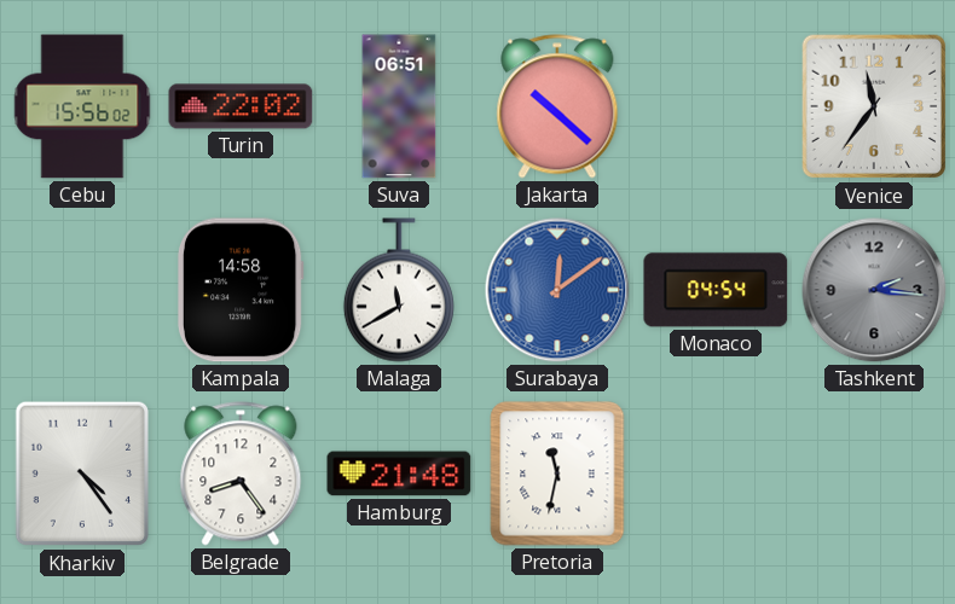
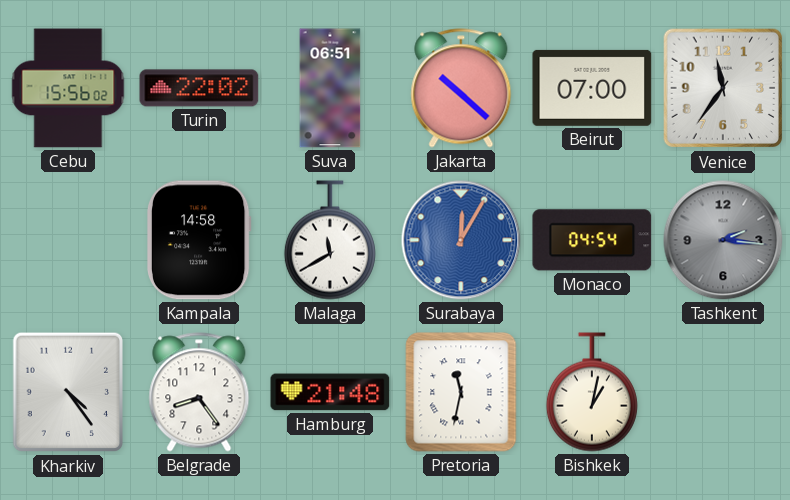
Beirut: none -> 07:00
Surabaya: 12:09 -> 12:05
Bishkek: none -> 1:02
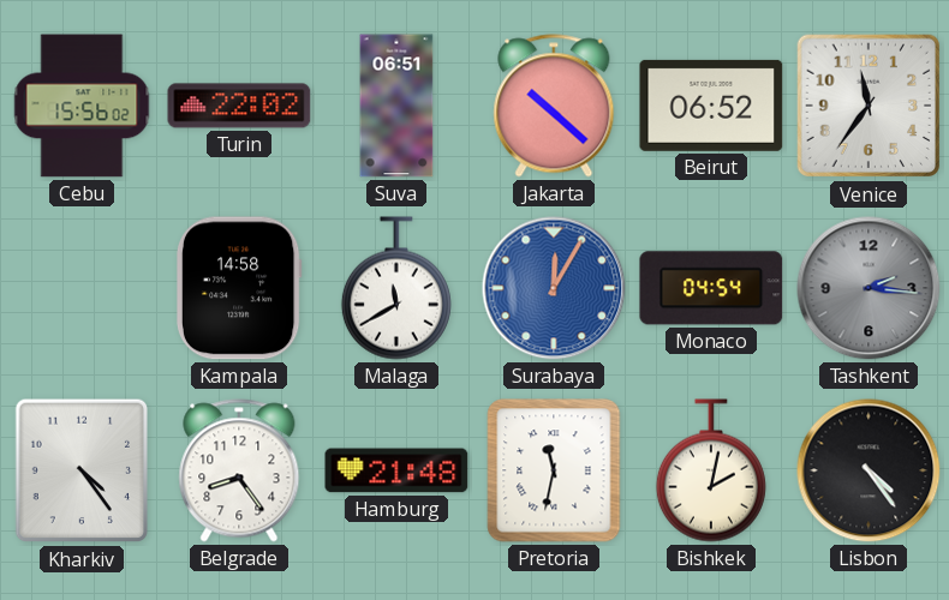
Beirut: 07:00 -> 06:52
Bishkek: 1:02 -> 2:02
Lisbon: none -> 4:24
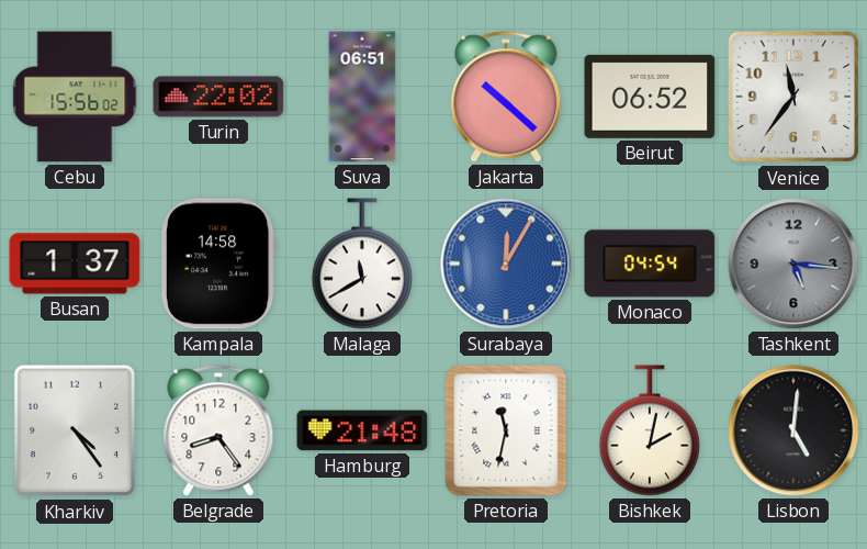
Busan: none -> 1:37
Tashkent: 2:16 -> 5:16
Lisbon: 4:24 -> 5:01
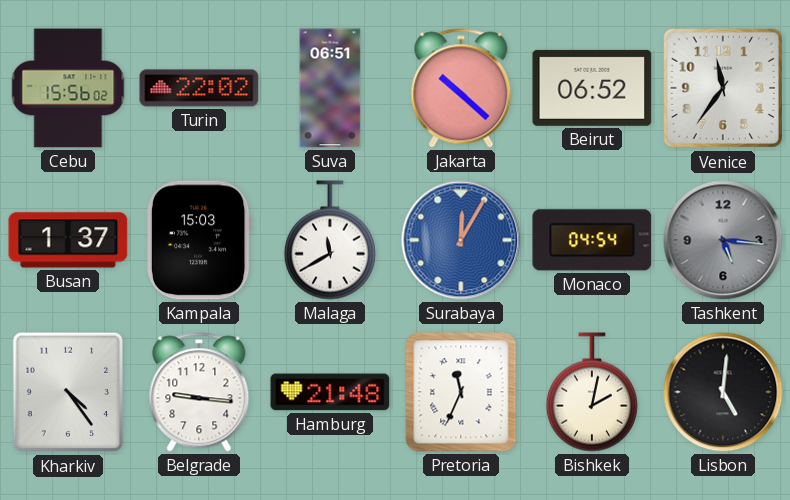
Kampala: 14:58 -> 15:03
Belgrade: 8:24 -> 9:16
Pretoria: 11:32 -> 11:34
